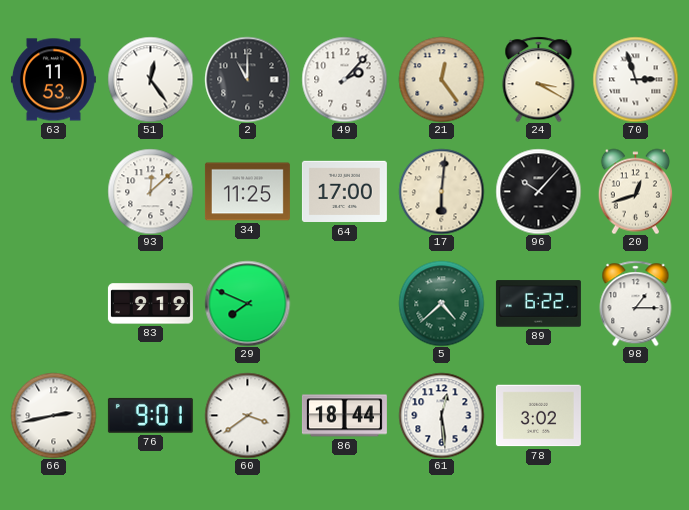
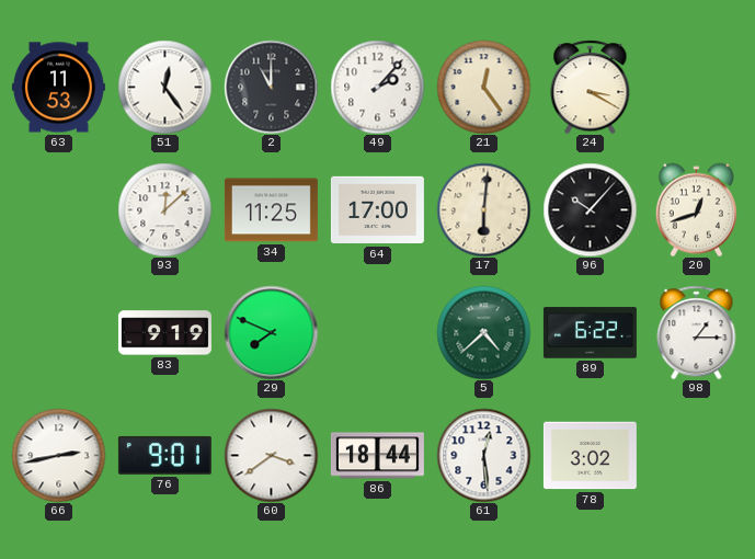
70: 2:57 -> none
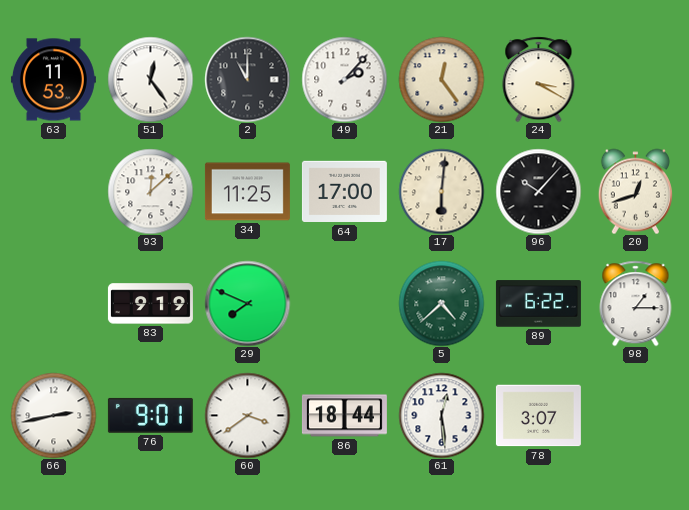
78: 3:02 -> 3:07
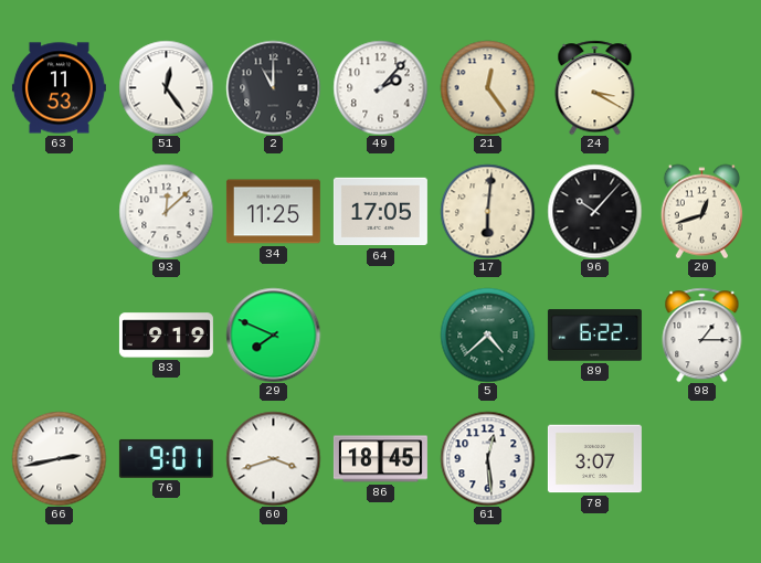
64: 17:00 -> 17:05
60: 3:39 -> 3:42
86: 18:44 -> 18:45
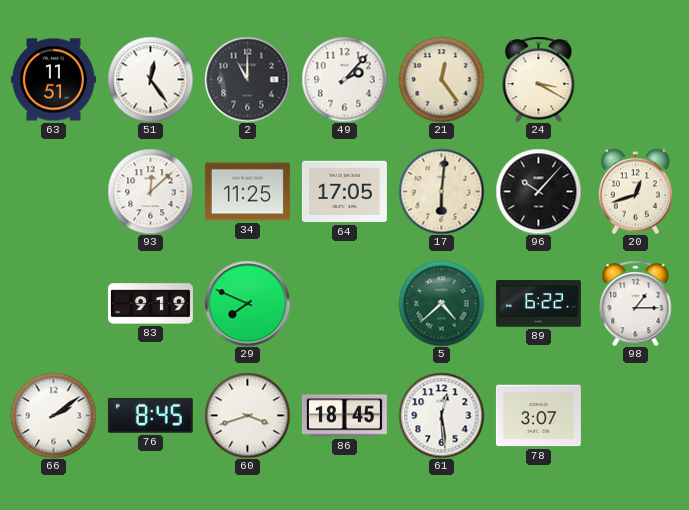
63: 11:53 -> 11:51
66: 2:43 -> 2:09
76: 9:01 -> 8:45
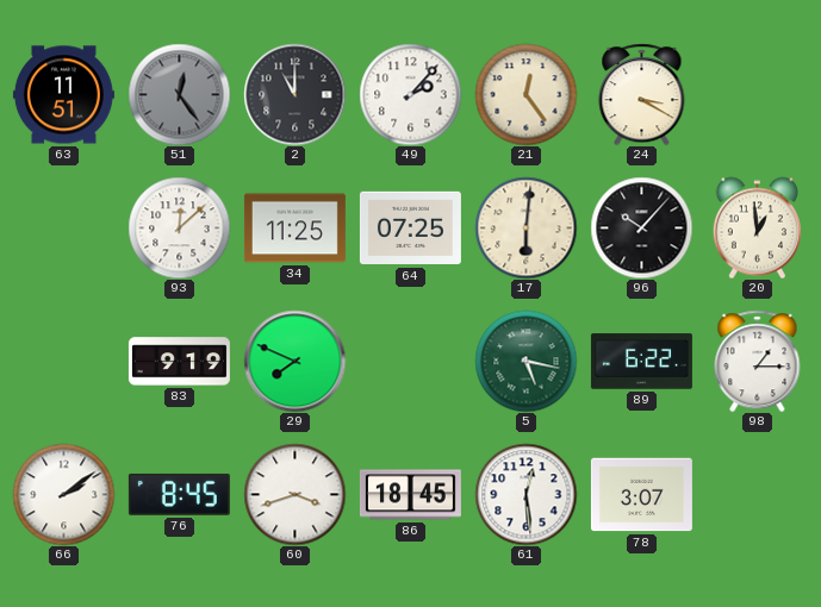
51 dial: white -> grey
64: 17:05 -> 07:25
20: 12:42 -> 12:59
5: 4:38 -> 5:17
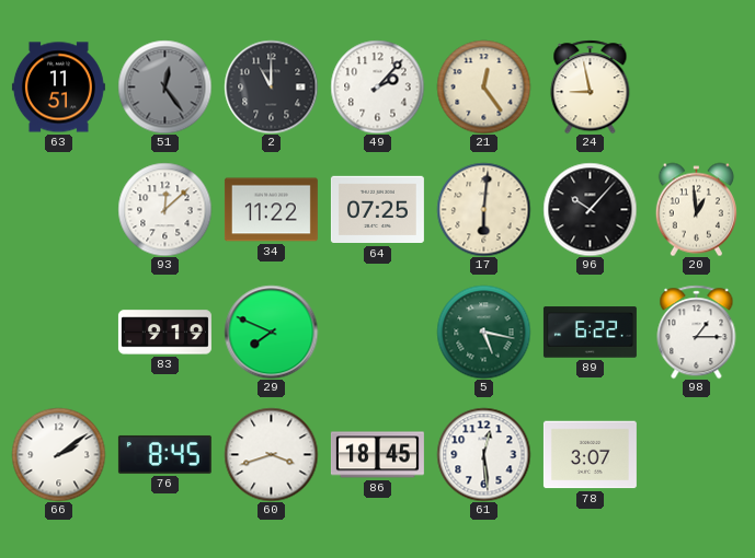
24: 3:20 -> 8:58
34: 11:25 -> 11:22
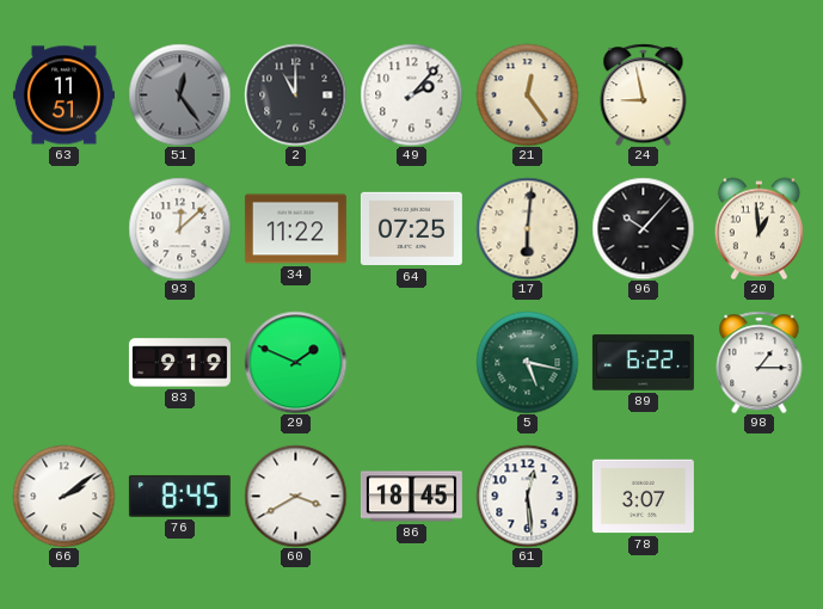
29: 7:49 -> 1:49
60: 3:42 -> 3:40
